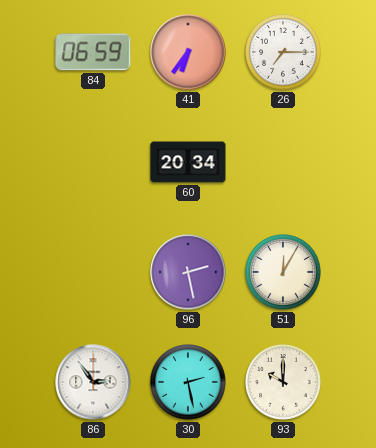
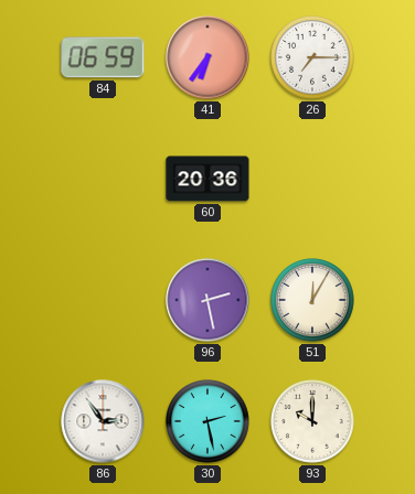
60: 20:34 -> 20:36
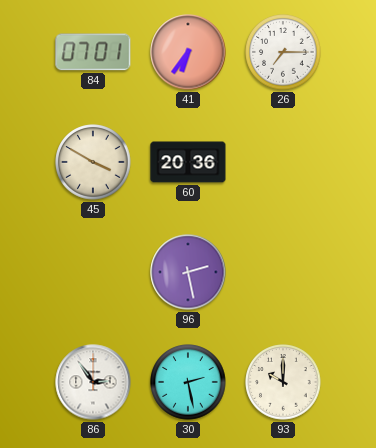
84: 06:59 -> 07:01
45: none -> 3:50
51: 12:05 -> none
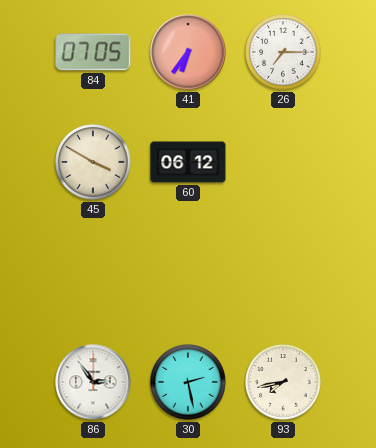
84: 07:01 -> 07:05
60: 20:36 -> 06:12
96: 2:28 -> none
93: 10:00 -> 7:43
